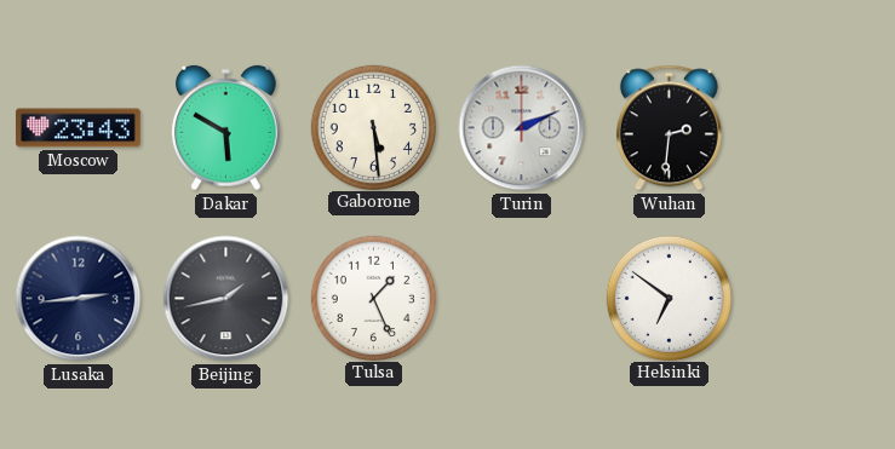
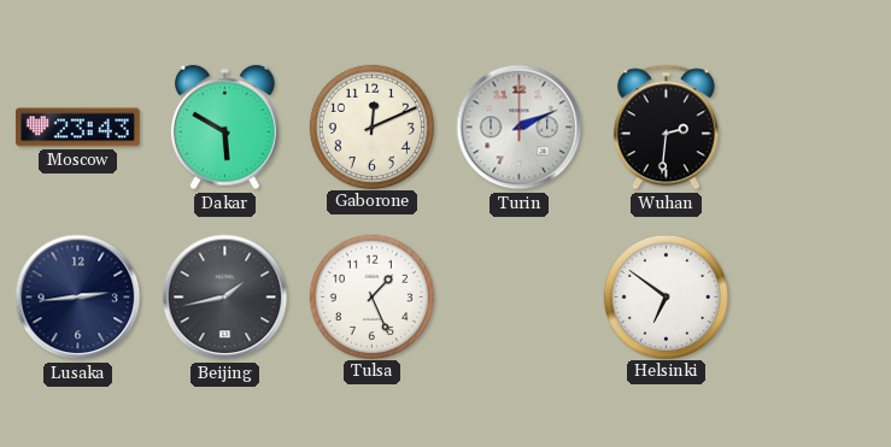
Gaborone: 5:29 -> 12:11
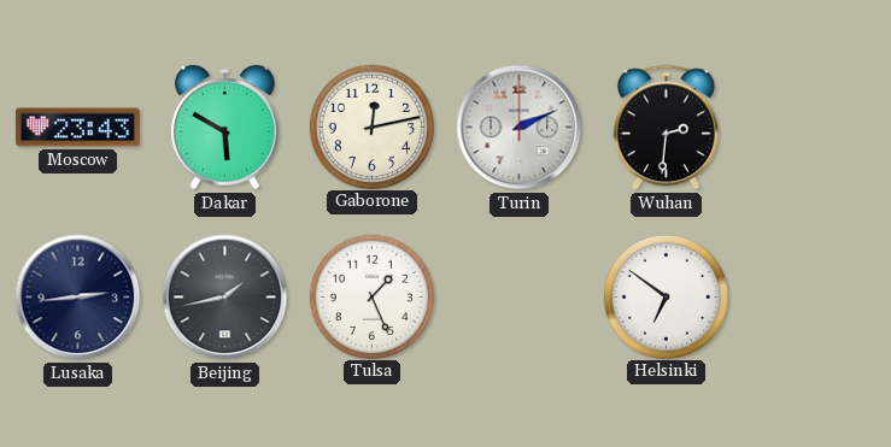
Gaborone: 12:11 -> 12:13
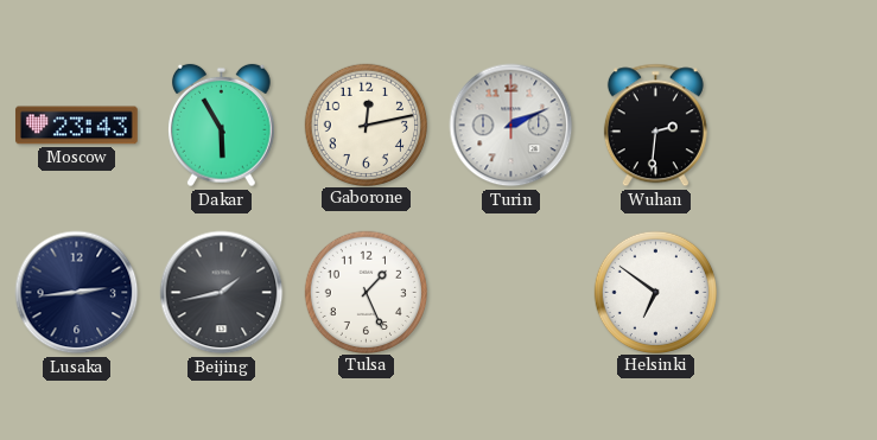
Dakar: 5:50 -> 5:55
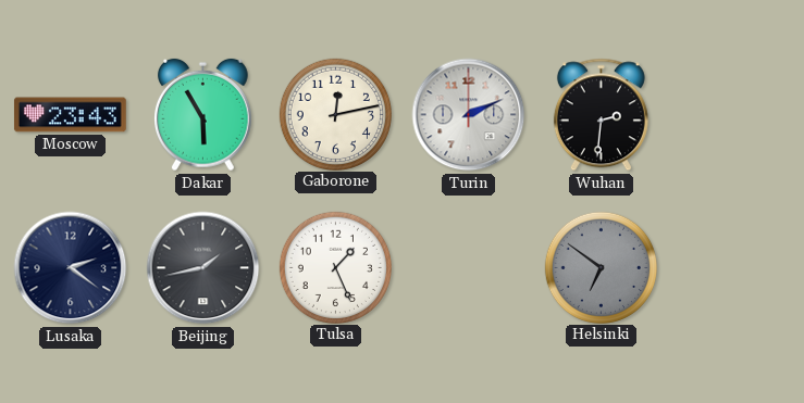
Lusaka: 2:44 -> 2:21
Helsinki dial: white -> grey
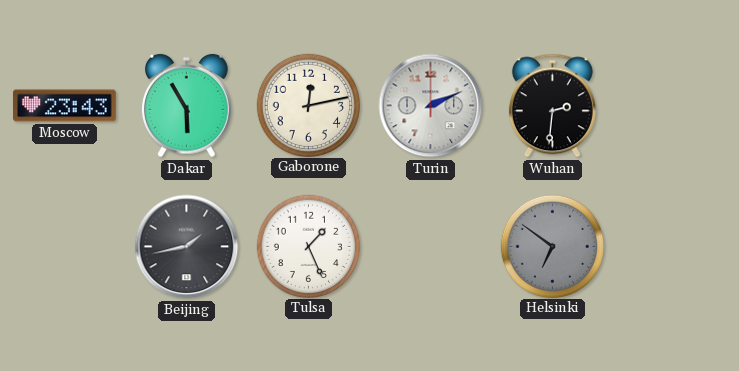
Lusaka: 2:21 -> none
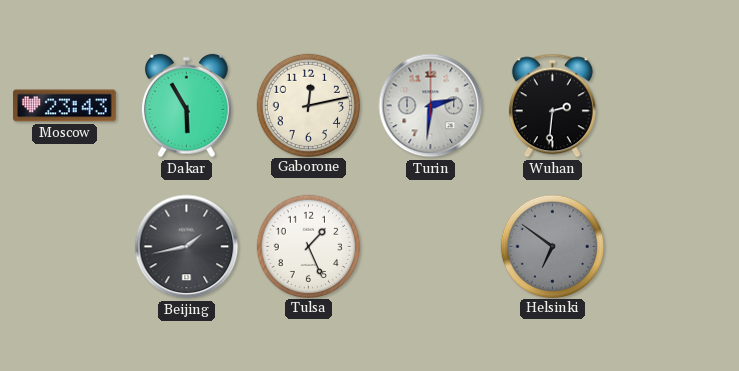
Turin: 2:11 -> 2:31
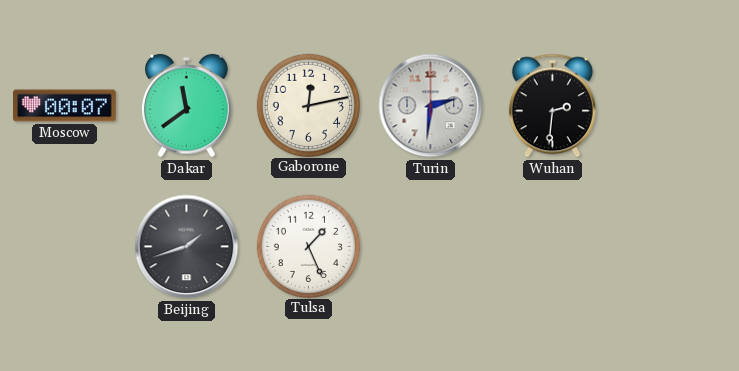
Moscow: 23:43 -> 00:07
Dakar: 5:55 -> 11:39
Beijing: 1:43 -> 1:42
Helsinki: 6:51 -> none
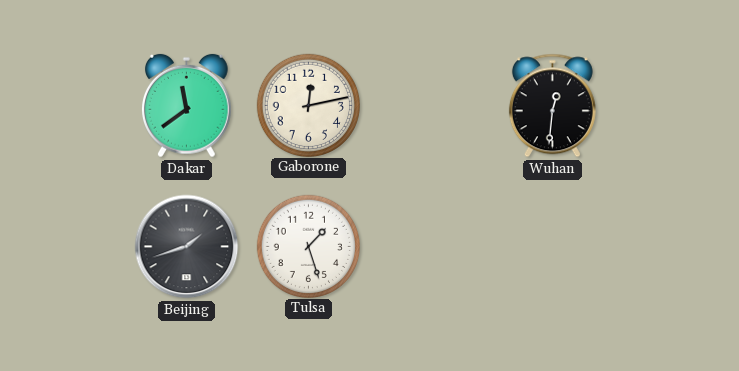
Moscow: 00:07 -> none
Turin: 2:31 -> none
Wuhan: 2:31 -> 12:31
Tulsa: 1:26 -> 1:27
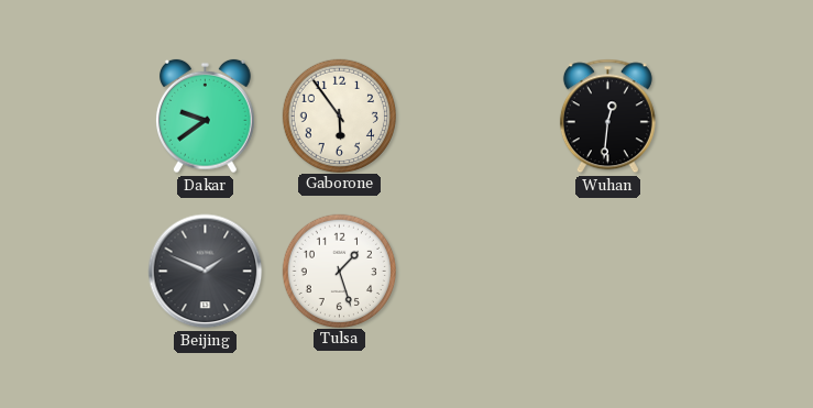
Dakar: 11:39 -> 9:39
Gaborone: 12:13 -> 5:54
Beijing: 1:42 -> 1:49
